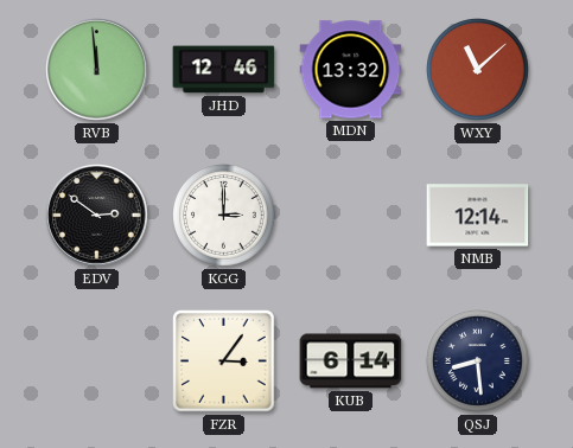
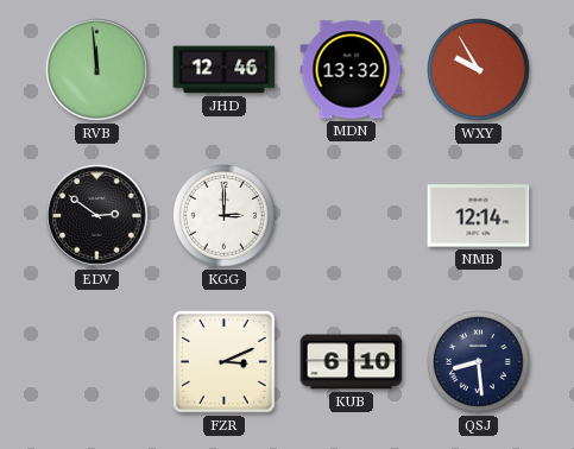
WXY: 11:08 -> 9:55
FZR: 3:06 -> 3:11
KUB: 6:14 -> 6:10
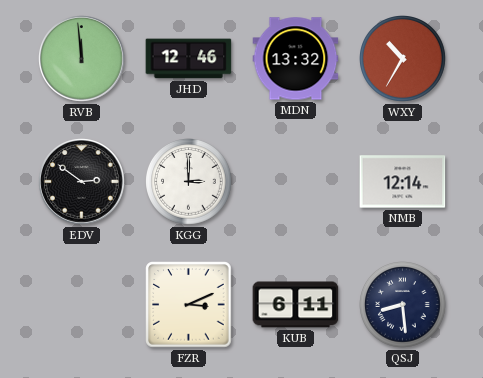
WXY: 9:55 -> 10:35
KUB: 6:10 -> 6:11
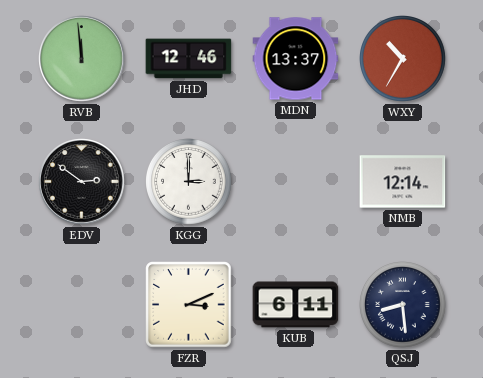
MDN: 13:32 -> 13:37
